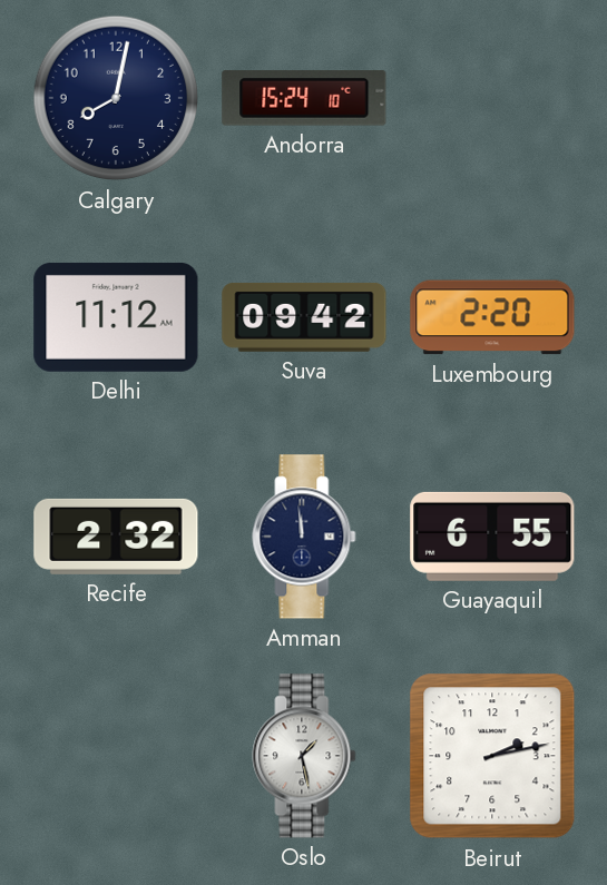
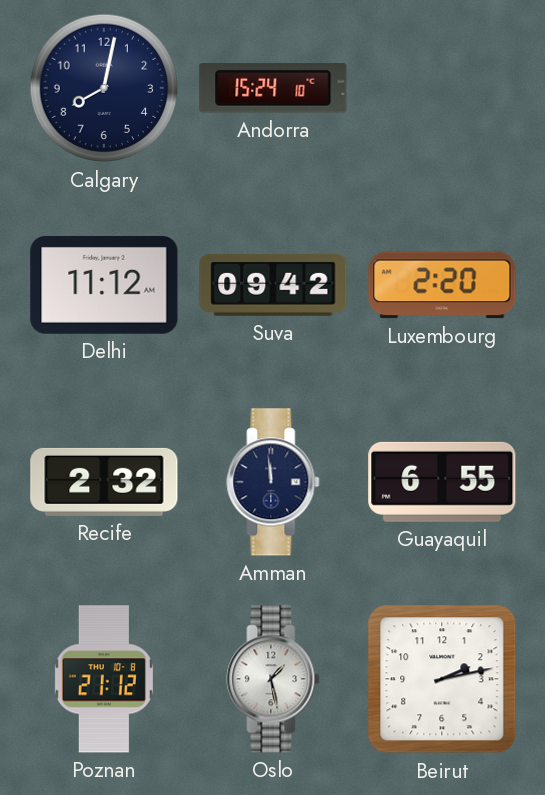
Poznan: none -> 21:12
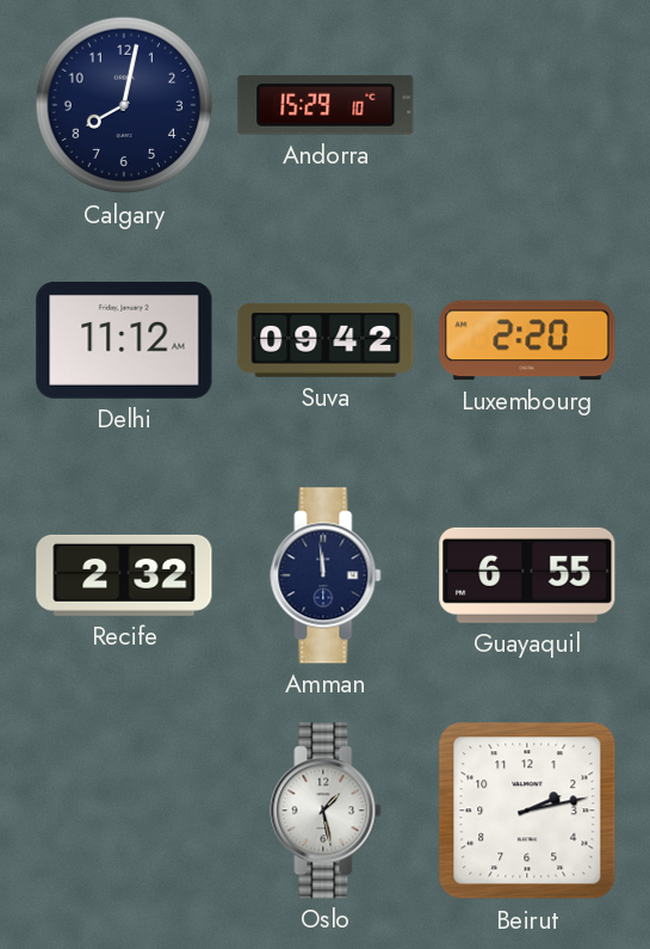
Andorra: 15:24 -> 15:29
Poznan: 21:12 -> none
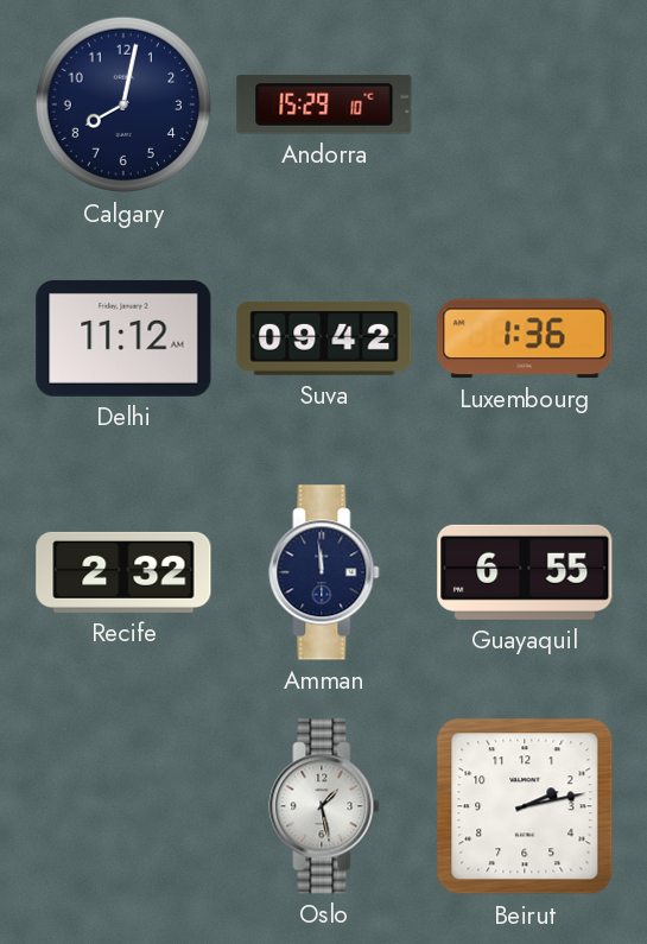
Luxembourg: 2:20 -> 1:36
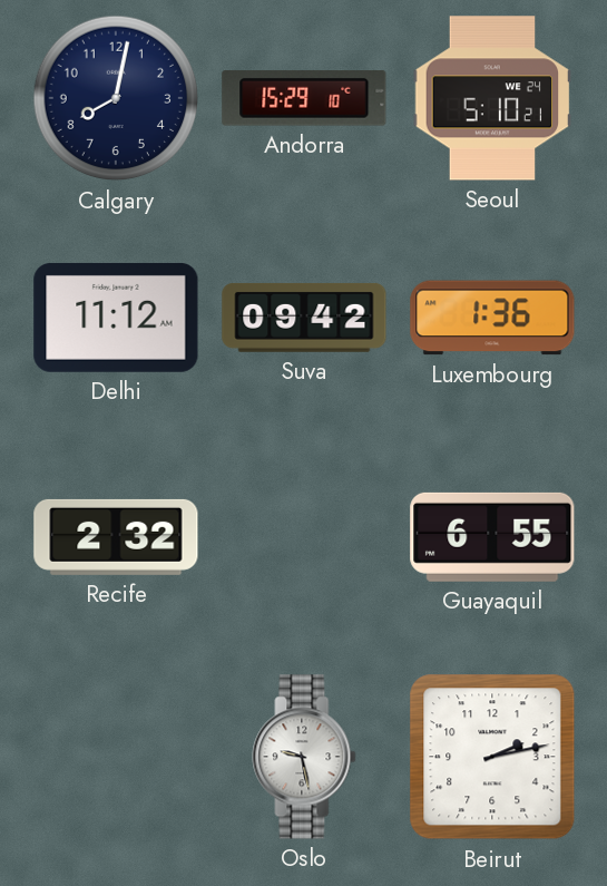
Seoul: none -> 5:10
Amman: 11:59 -> none
Oslo: 1:28 -> 9:28
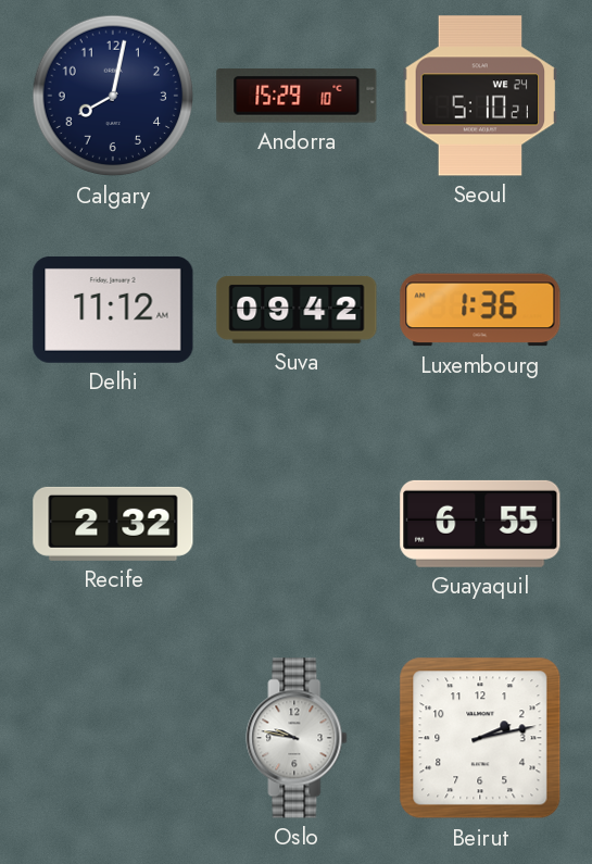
Oslo: 9:28 -> 9:47
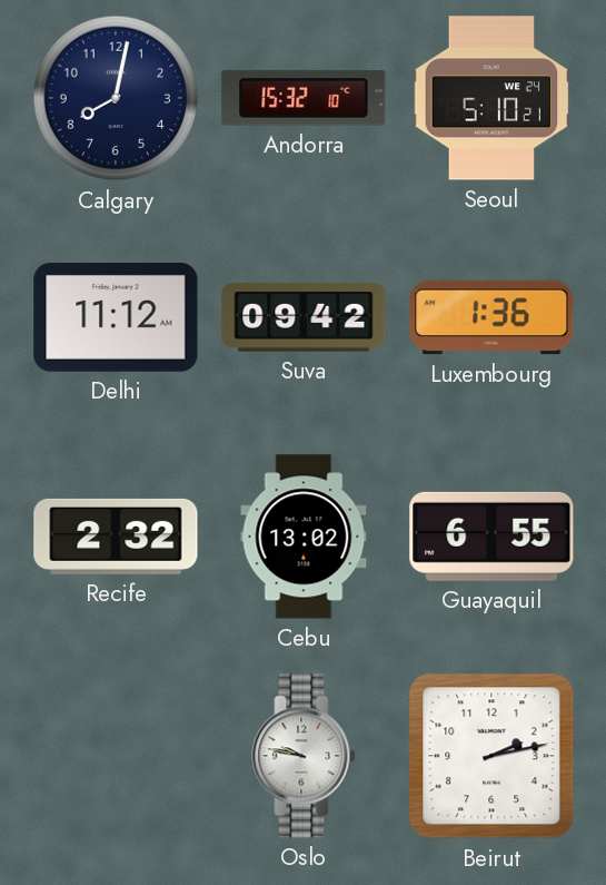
Andorra: 15:29 -> 15:32
Cebu: none -> 13:02
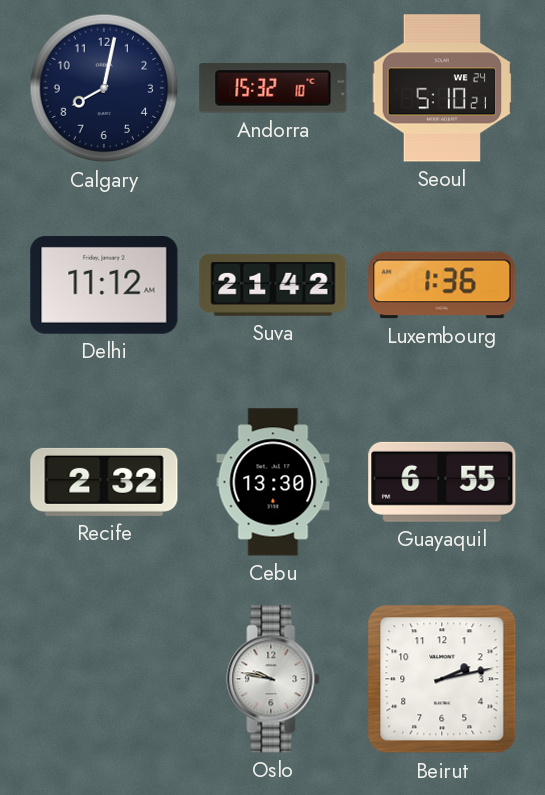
Suva: 09:42 -> 21:42
Cebu: 13:02 -> 13:30
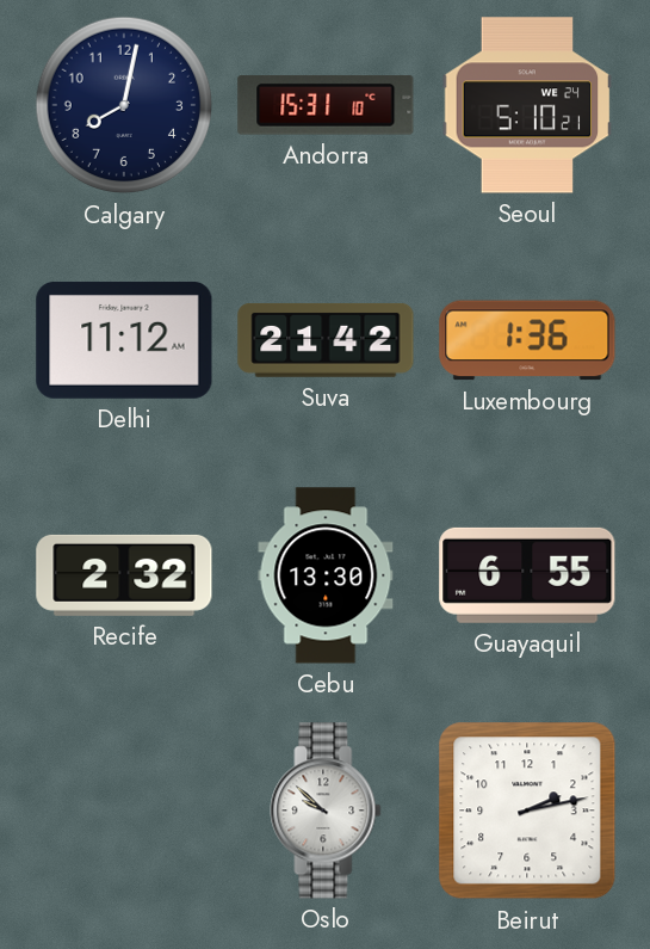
Andorra: 15:32 -> 15:31
Oslo: 9:47 -> 9:52
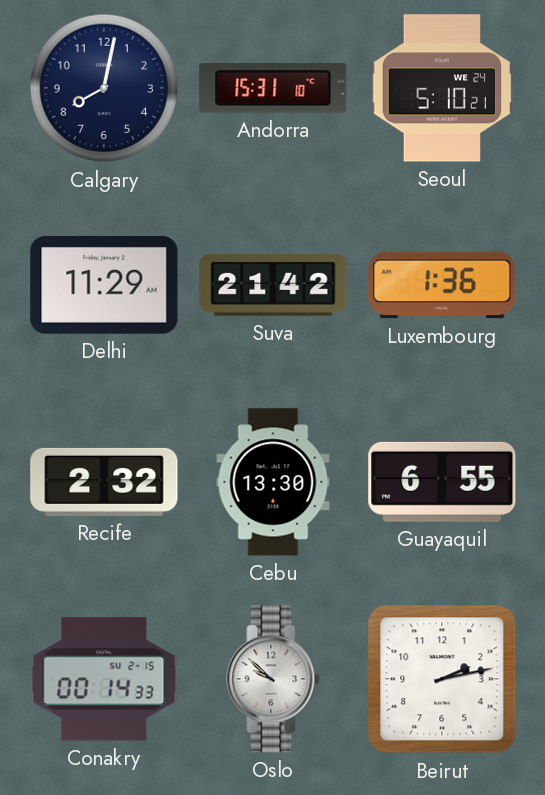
Delhi: 11:12 -> 11:29
Conakry: none -> 00:14
